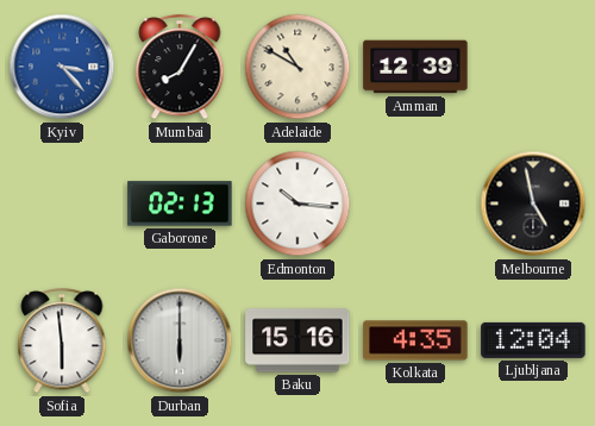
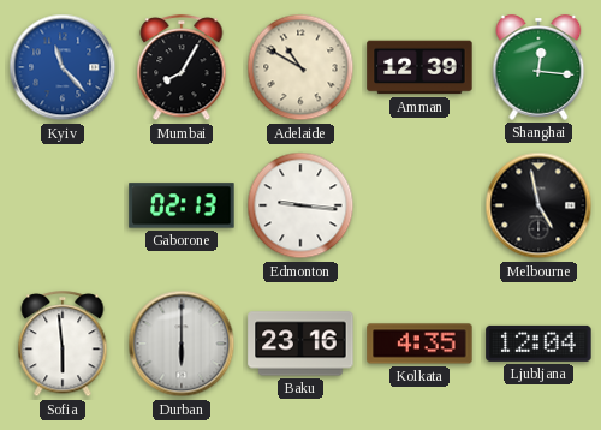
Kyiv: 3:23 -> 11:23
Shanghai: none -> 12:16
Edmonton: 10:16 -> 9:16
Baku: 15:16 -> 23:16
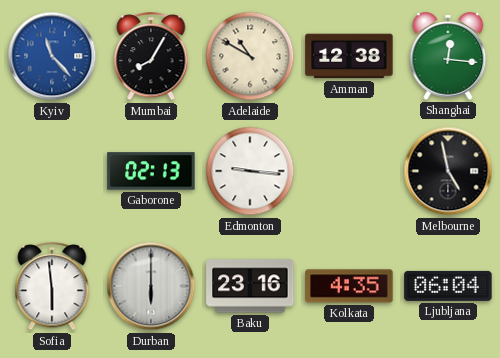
Amman: 12:39 -> 12:38
Ljubljana: 12:04 -> 06:04
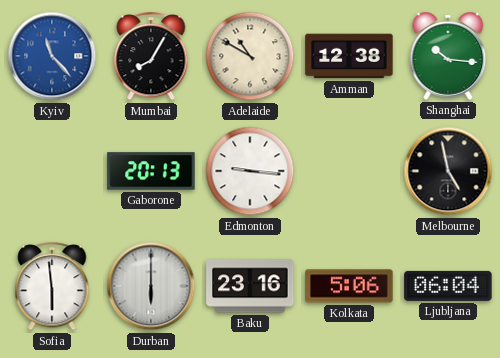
Shanghai: 12:16 -> 10:16
Gaborone: 02:13 -> 20:13
Kolkata: 4:35 -> 5:06
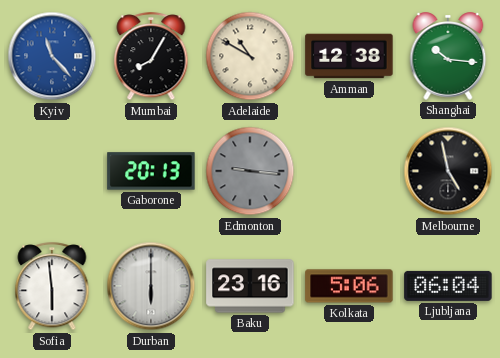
Edmonton dial: white -> grey
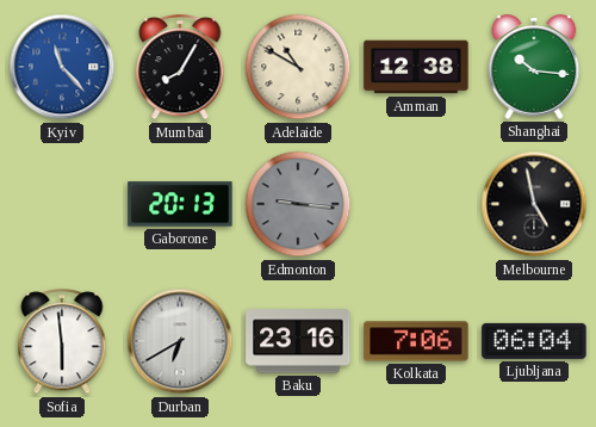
Durban: 6:00 -> 6:40
Kolkata: 5:06 -> 7:06
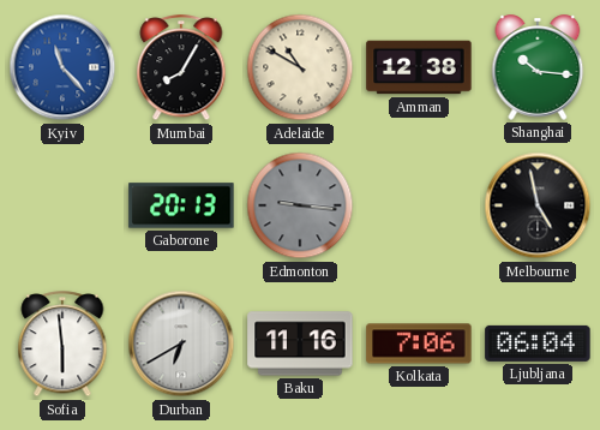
Baku: 23:16 -> 11:16
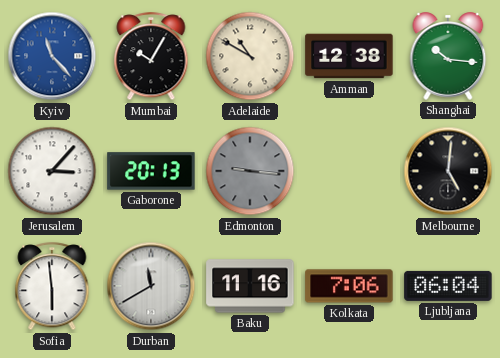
Mumbai: 8:05 -> 10:05
Jerusalem: none -> 3:07
Melbourne: 4:58 -> 5:01
Durban: 6:40 -> 11:40
